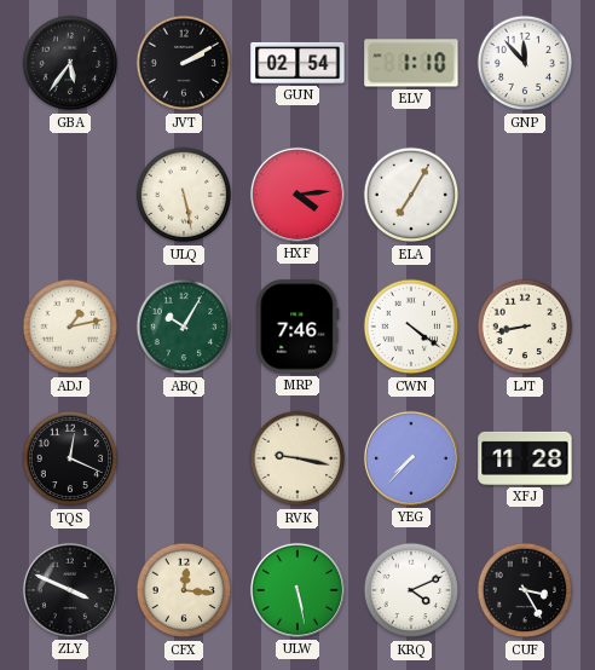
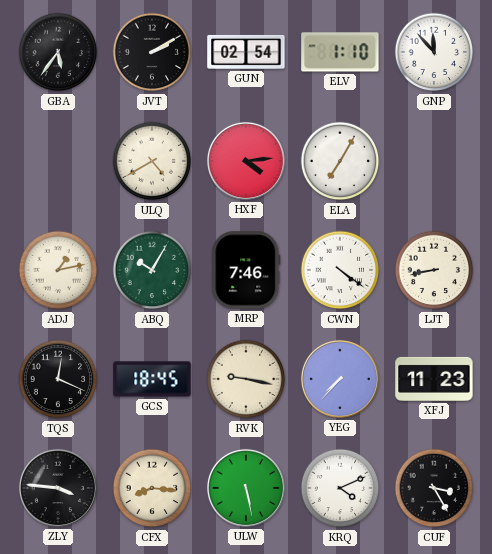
ULQ: 5:28 -> 4:40
GCS: none -> 18:45
XFJ: 11:28 -> 11:23
ZLY: 3:49 -> 3:46
CFX: 12:16 -> 8:16
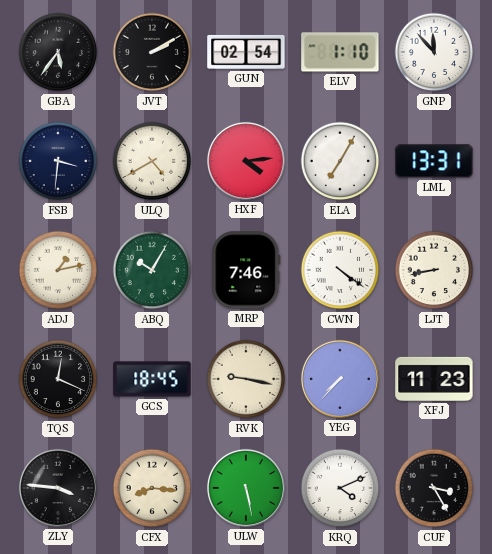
FSB: none -> 3:31
LML: none -> 13:31
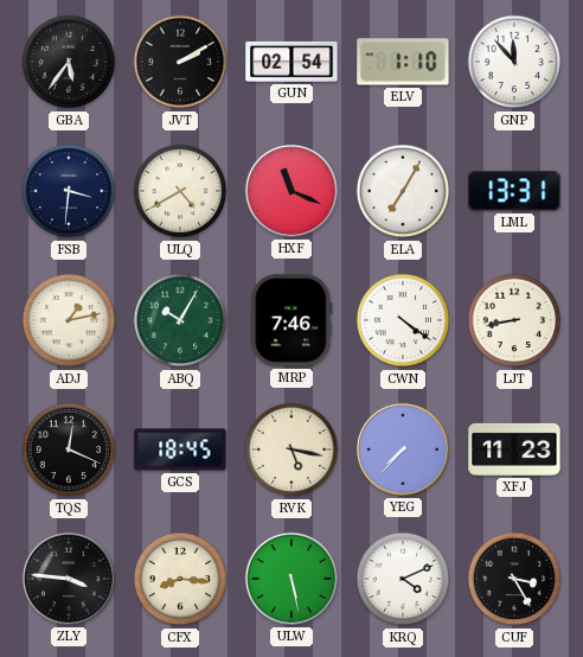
HXF: 4:14 -> 11:19
RVK: 9:17 -> 5:17
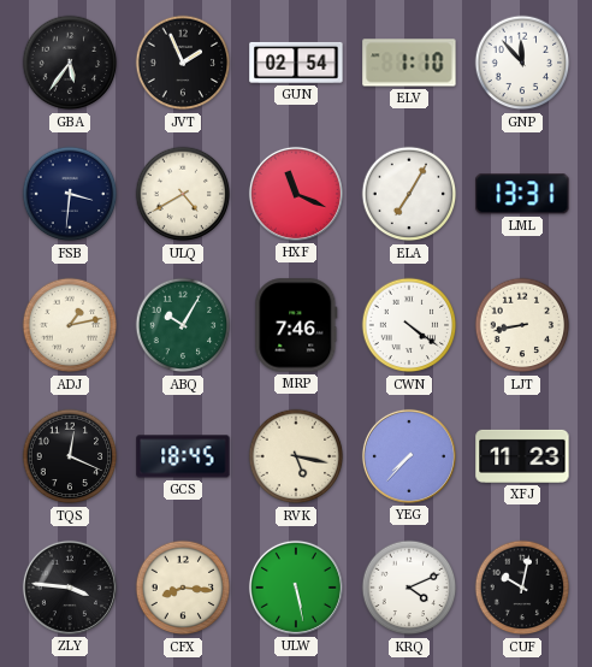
JVT: 2:10 -> 1:56
CUF: 3:25 -> 10:02
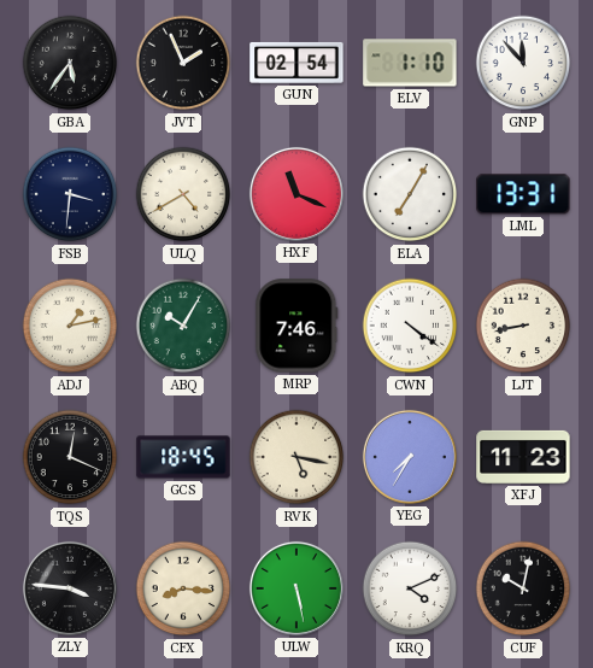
YEG: 7:37 -> 7:35
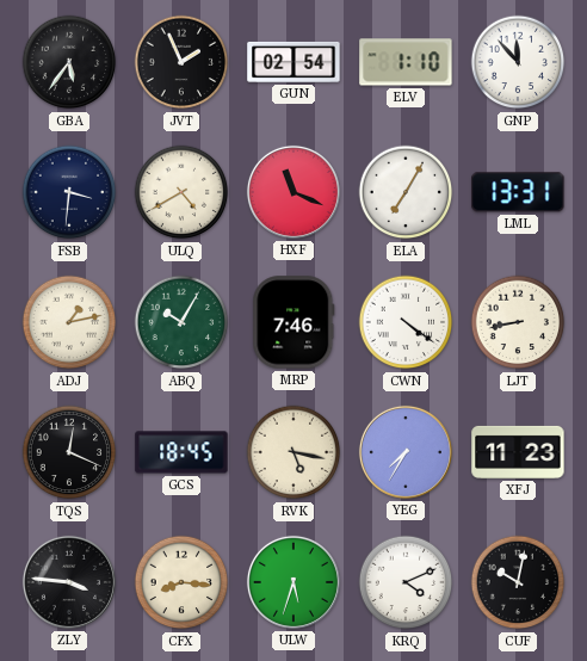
ULW: 5:28 -> 5:33
